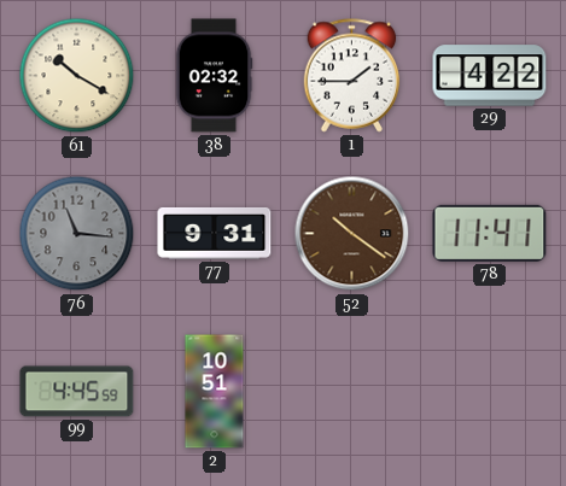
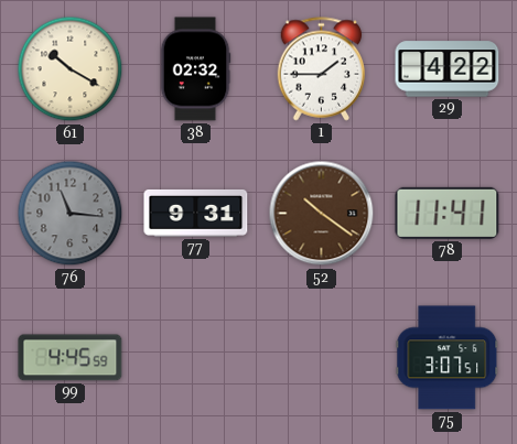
2: 10:51 -> none
75: none -> 3:07
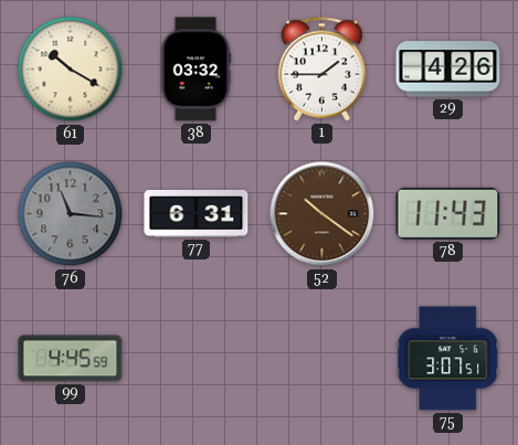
38: 02:32 -> 03:32
29: 4:22 -> 4:26
77: 9:31 -> 6:31
78: 11:41 -> 11:43
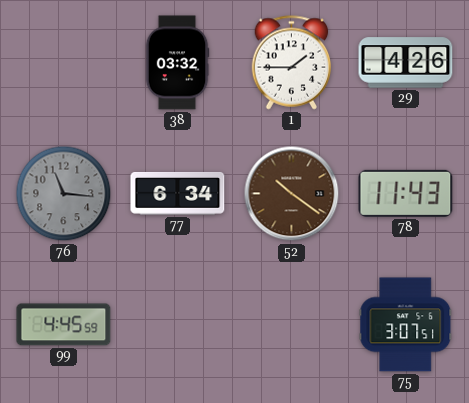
61: 10:20 -> none
77: 6:31 -> 6:34
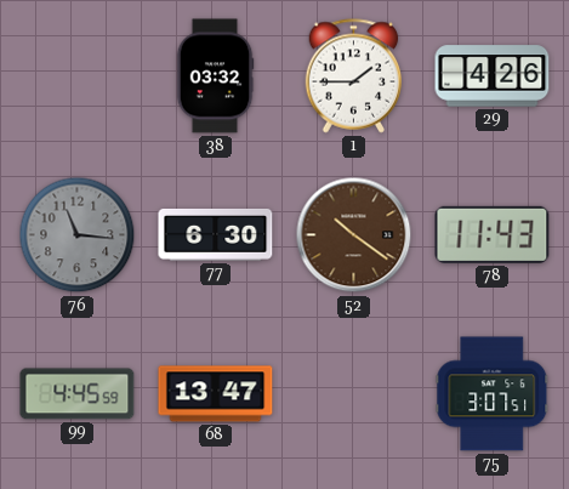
77: 6:34 -> 6:30
68: none -> 13:47
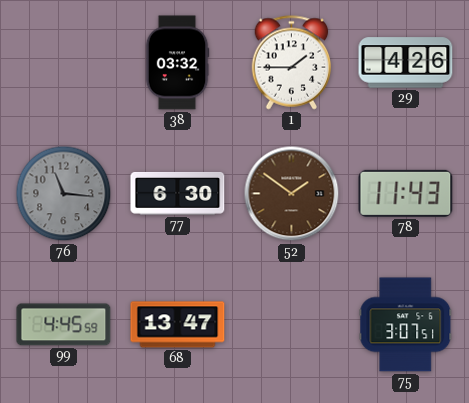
52: 10:21 -> 1:51
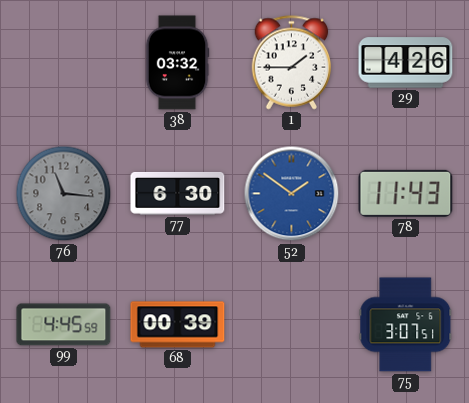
52 dial: brown -> blue
68: 13:47 -> 00:39
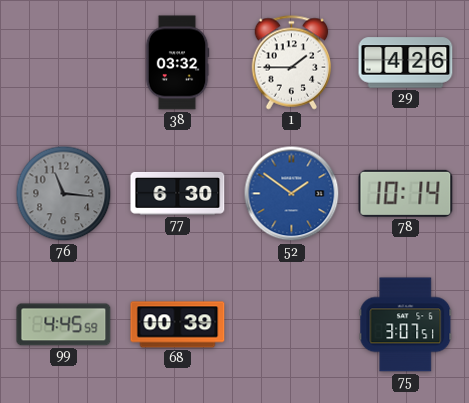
78: 11:43 -> 10:14
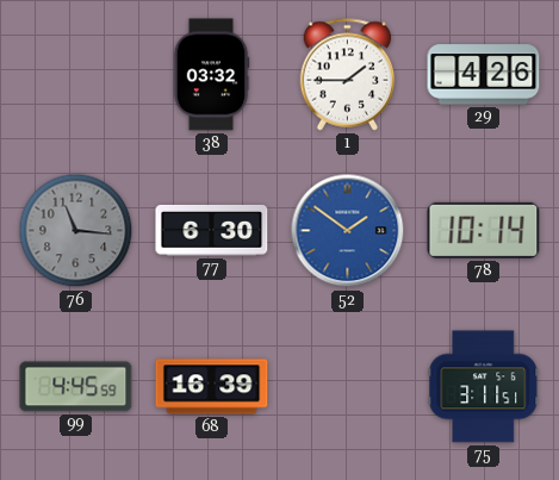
68: 00:39 -> 16:39
75: 3:07 -> 3:11
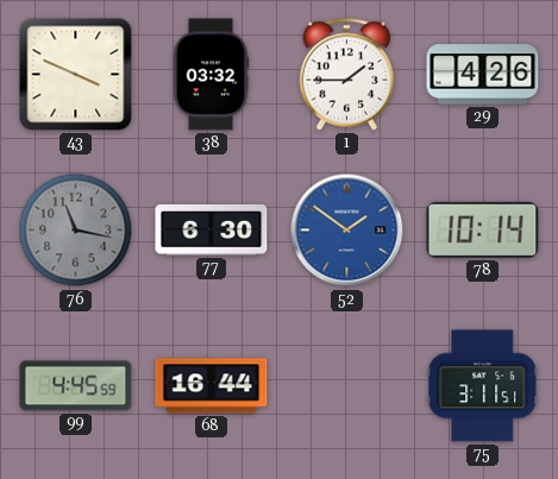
43: none -> 3:49
76: 11:16 -> 11:17
68: 16:39 -> 16:44
